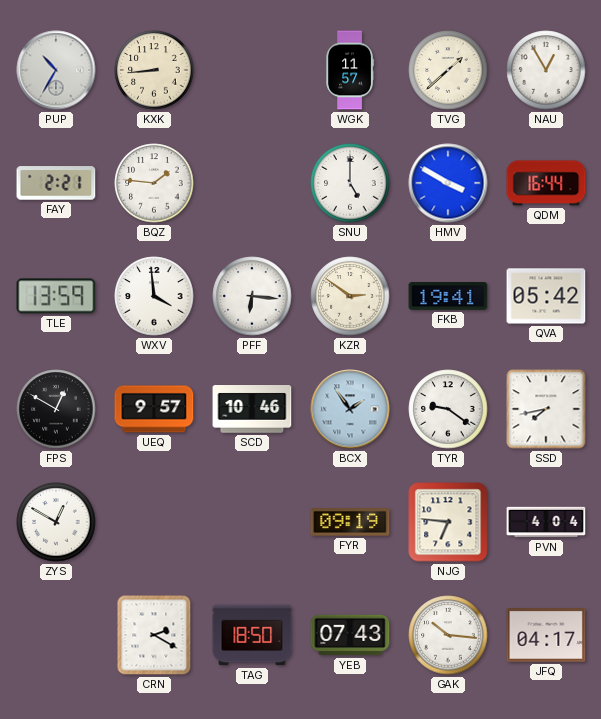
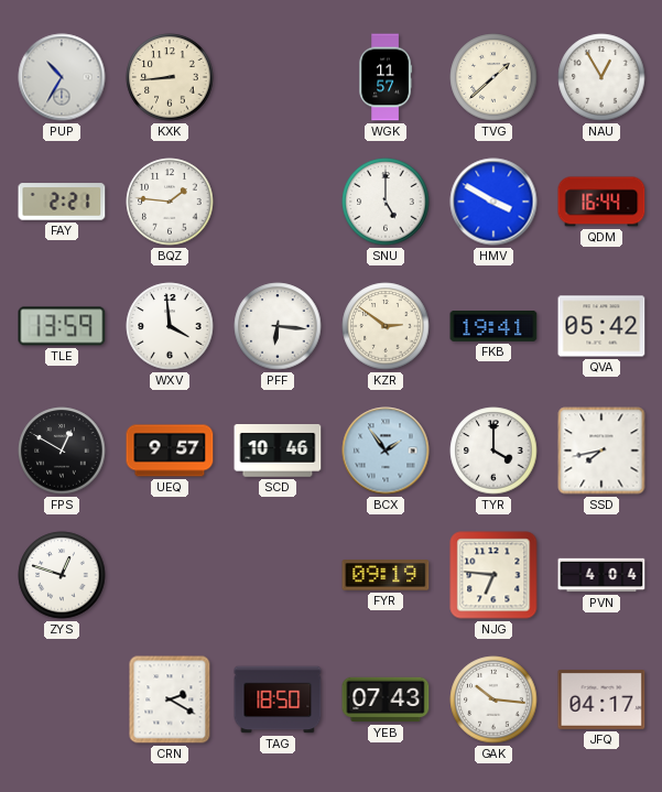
TYR: 9:21 -> 4:00
ZYS: 12:50 -> 12:48
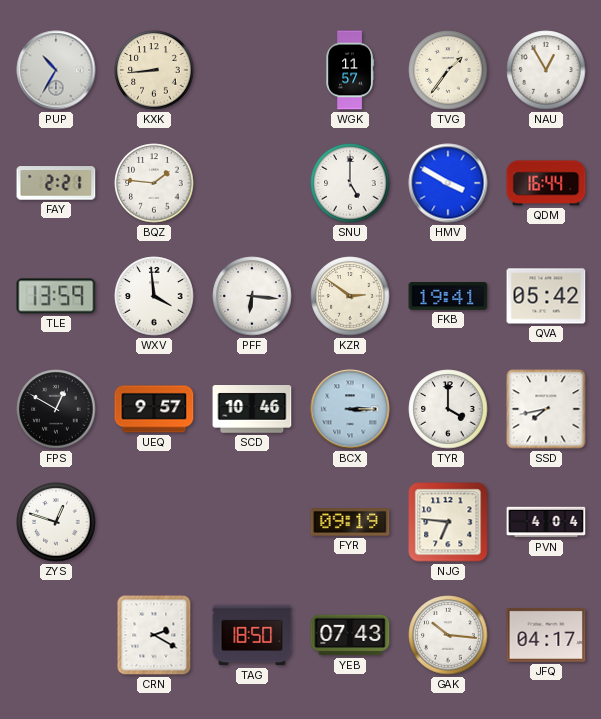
TVG: 1:38 -> 1:36
BCX: 1:54 -> 3:15
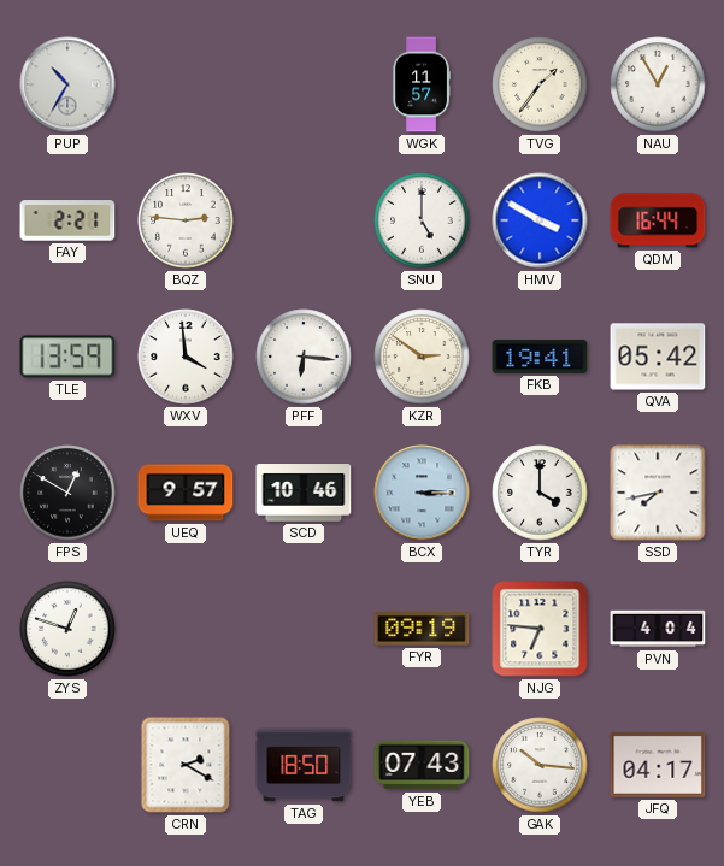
KXK: 8:44 -> none
BQZ: 1:46 -> 2:46
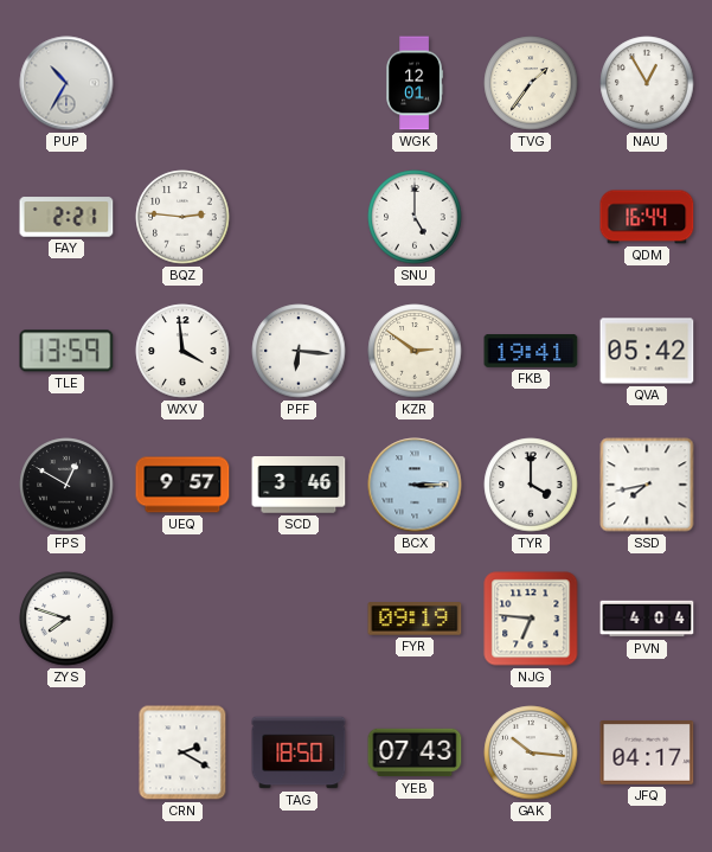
WGK: 11:57 -> 12:01
HMV: 3:50 -> none
SCD: 10:46 -> 3:46
ZYS: 12:48 -> 7:48
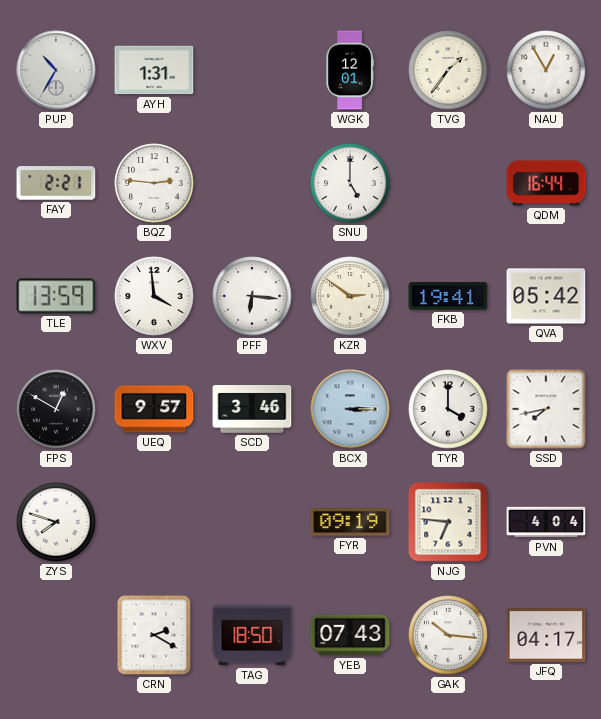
AYH: none -> 1:31
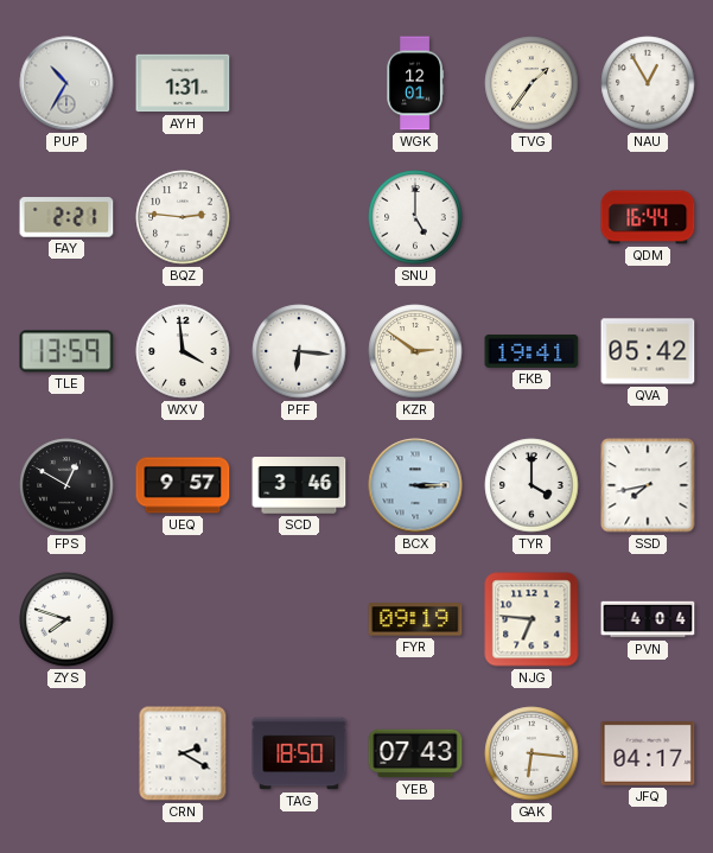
GAK: 10:16 -> 6:16
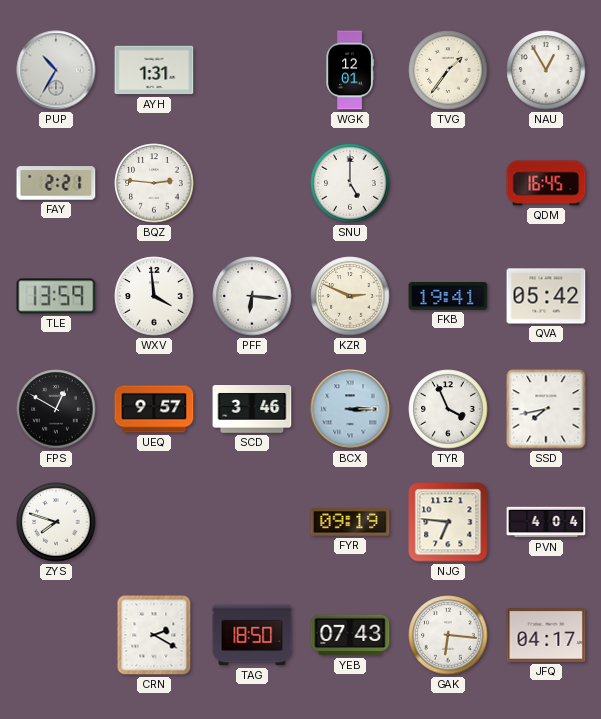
QDM: 16:44 -> 16:45
KZR: 2:51 -> 2:49
TYR: 4:00 -> 3:56
